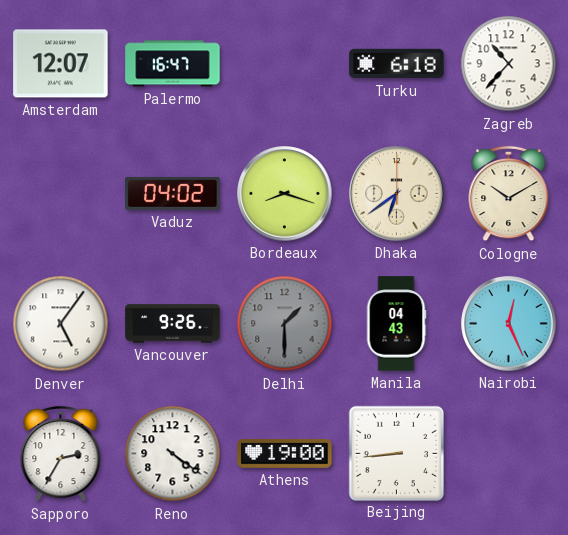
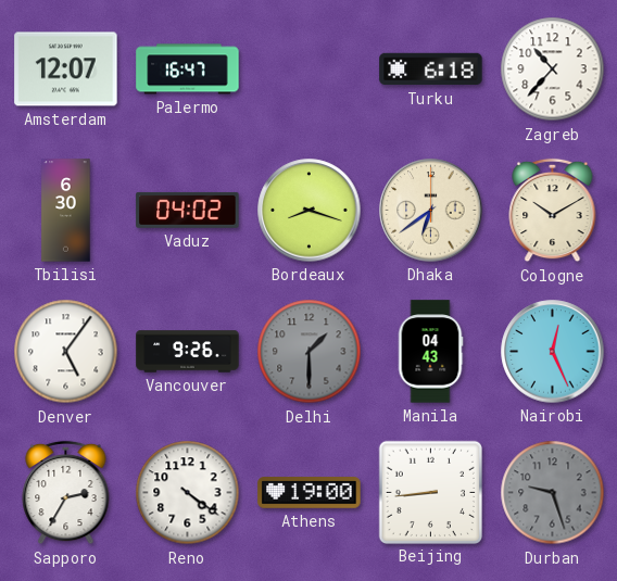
Tbilisi: none -> 6:30
Durban: none -> 9:27
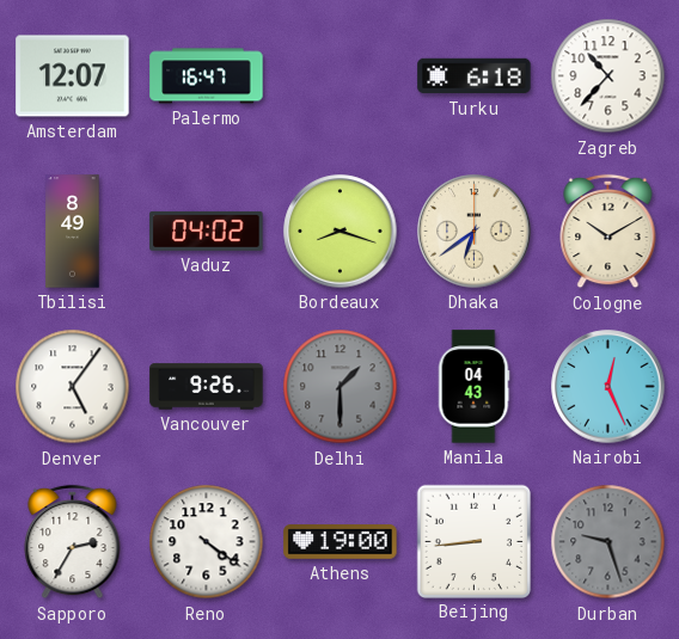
Tbilisi: 6:30 -> 8:49
